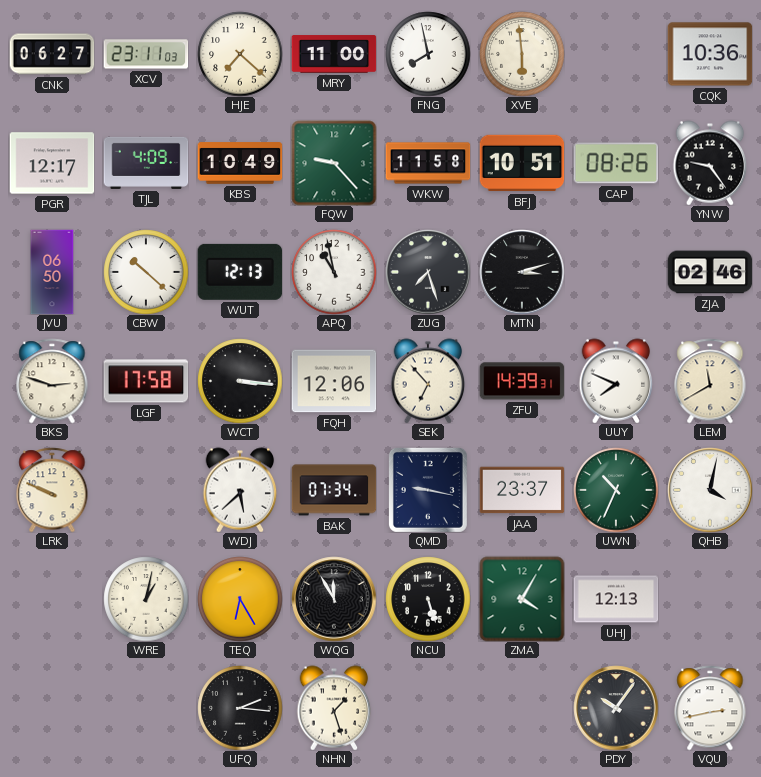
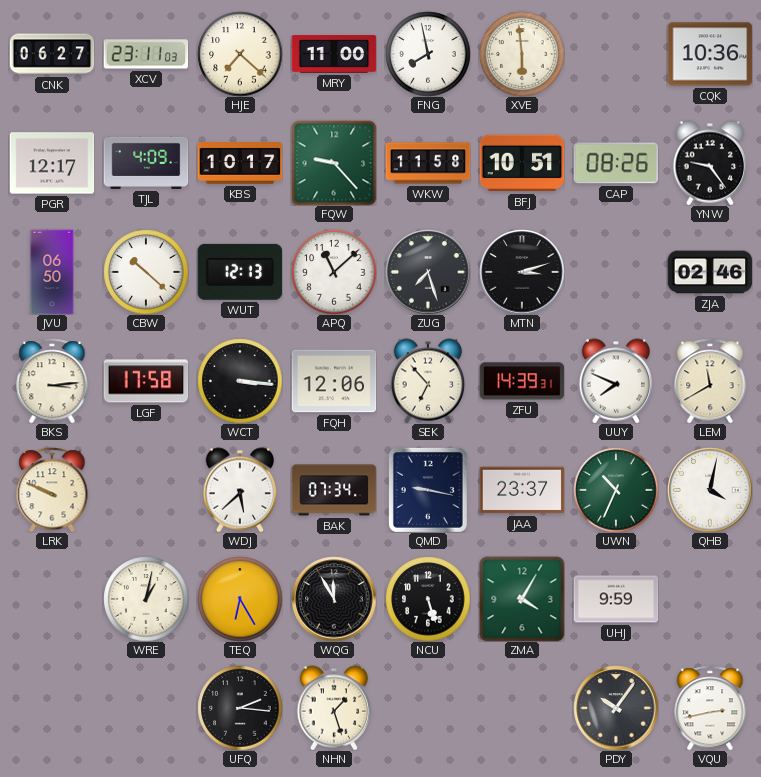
KBS: 10:49 -> 10:17
APQ: 10:58 -> 11:08
BKS: 2:48 -> 3:14
UHJ: 12:13 -> 9:59
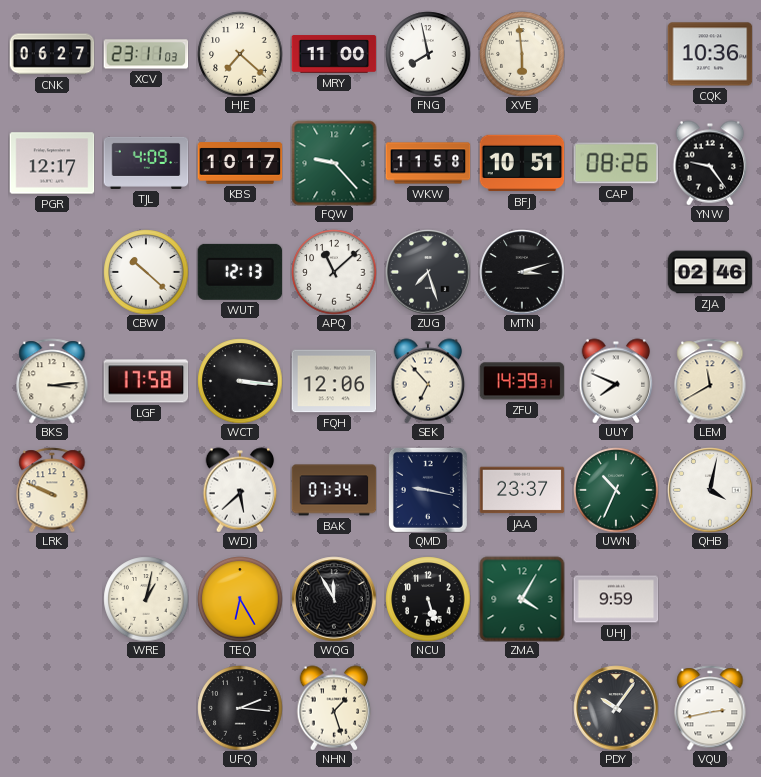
JVU: 06:50 -> none
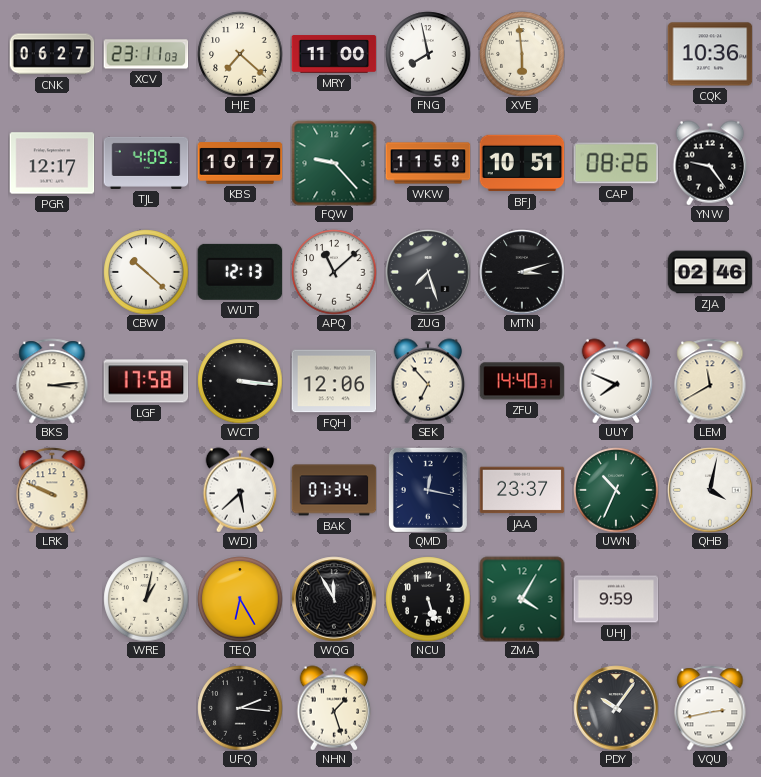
ZFU: 14:39 -> 14:40
QMD: 9:17 -> 12:17
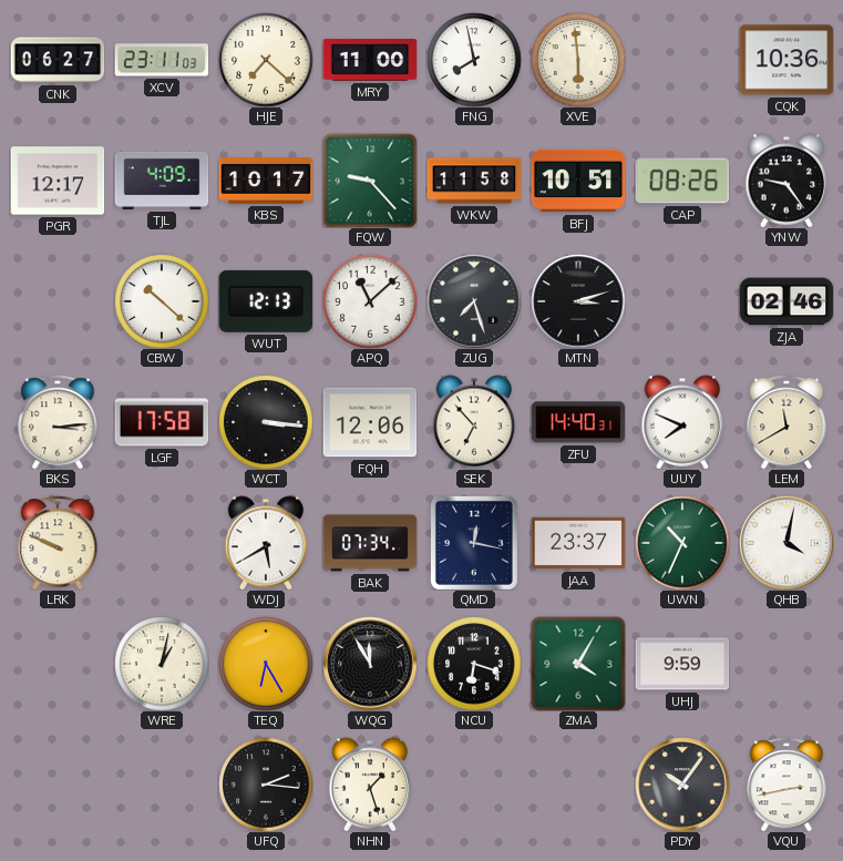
WDJ: 5:38 -> 5:40
NCU: 5:27 -> 6:18
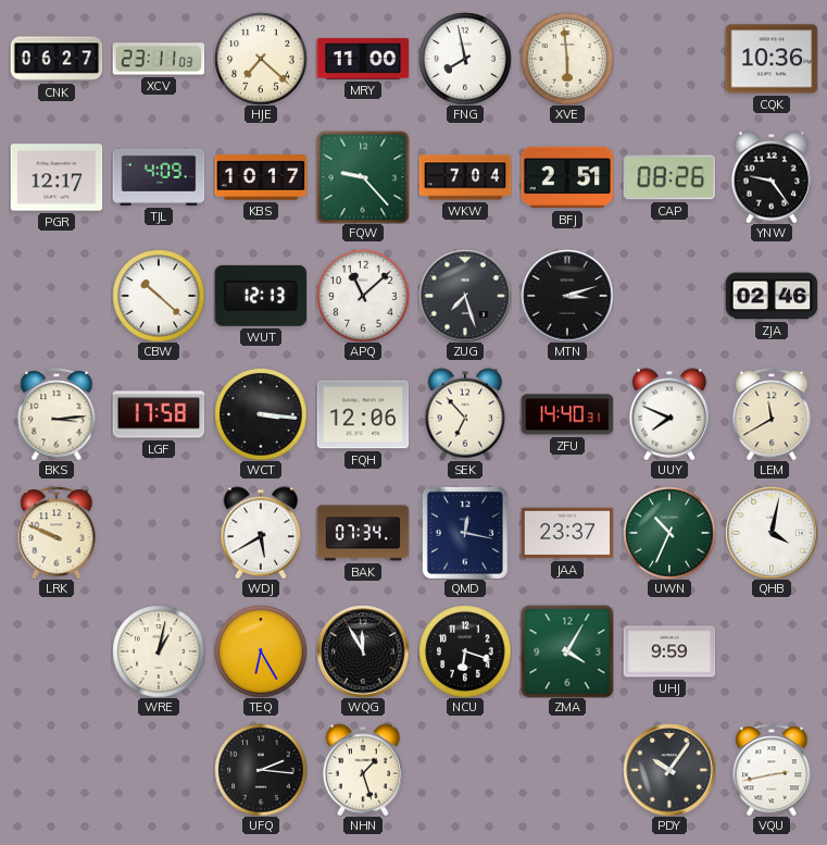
WKW: 11:58 -> 7:04
BFJ: 10:51 -> 2:51
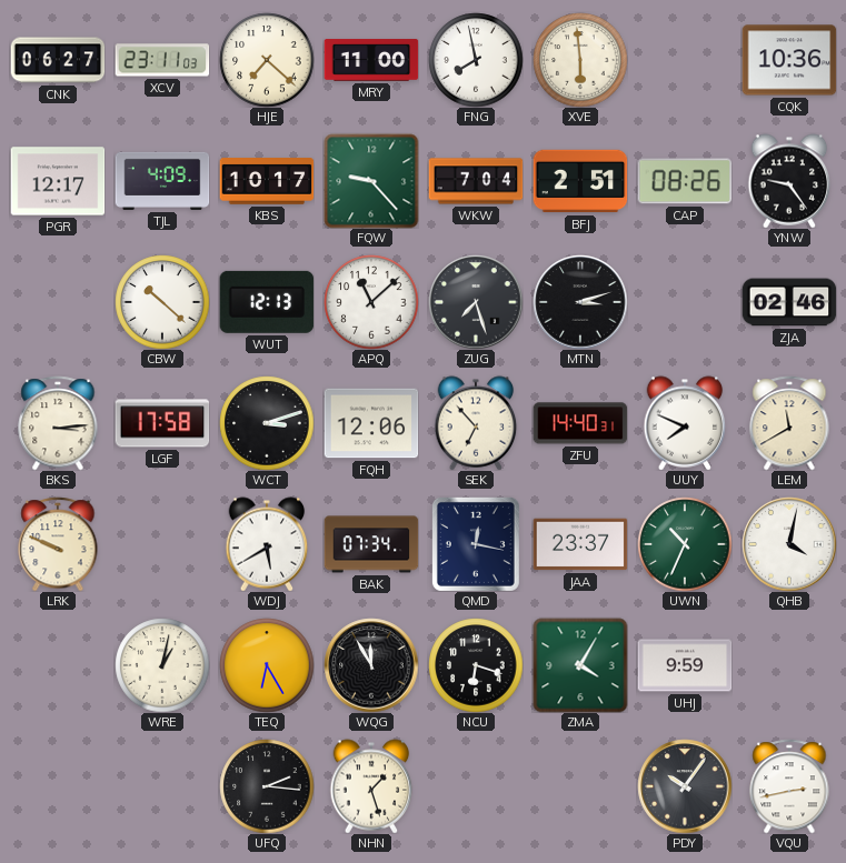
WCT: 3:16 -> 3:12
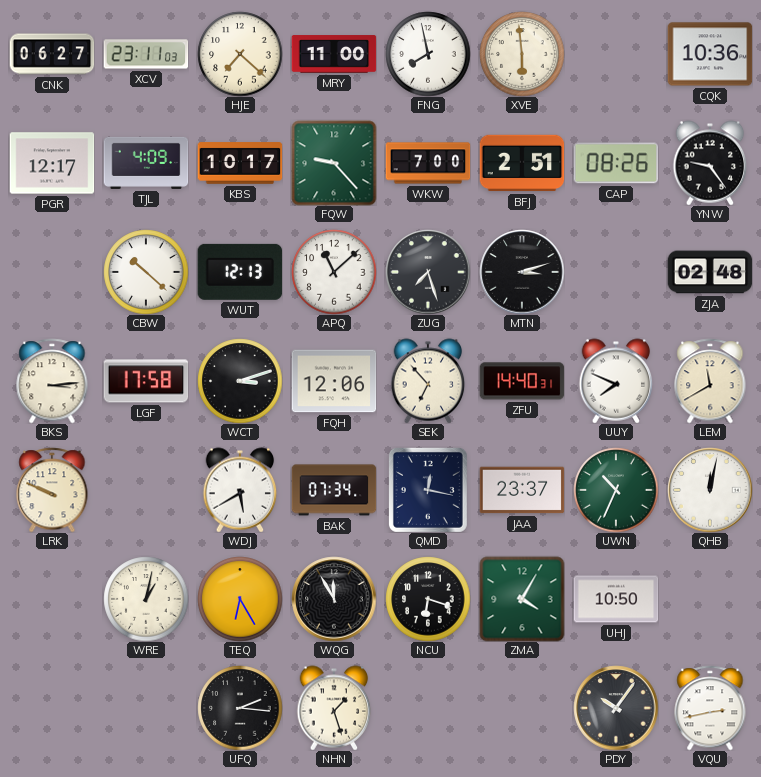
WKW: 7:04 -> 7:00
ZJA: 02:46 -> 02:48
QHB: 4:02 -> 12:02
UHJ: 9:59 -> 10:50
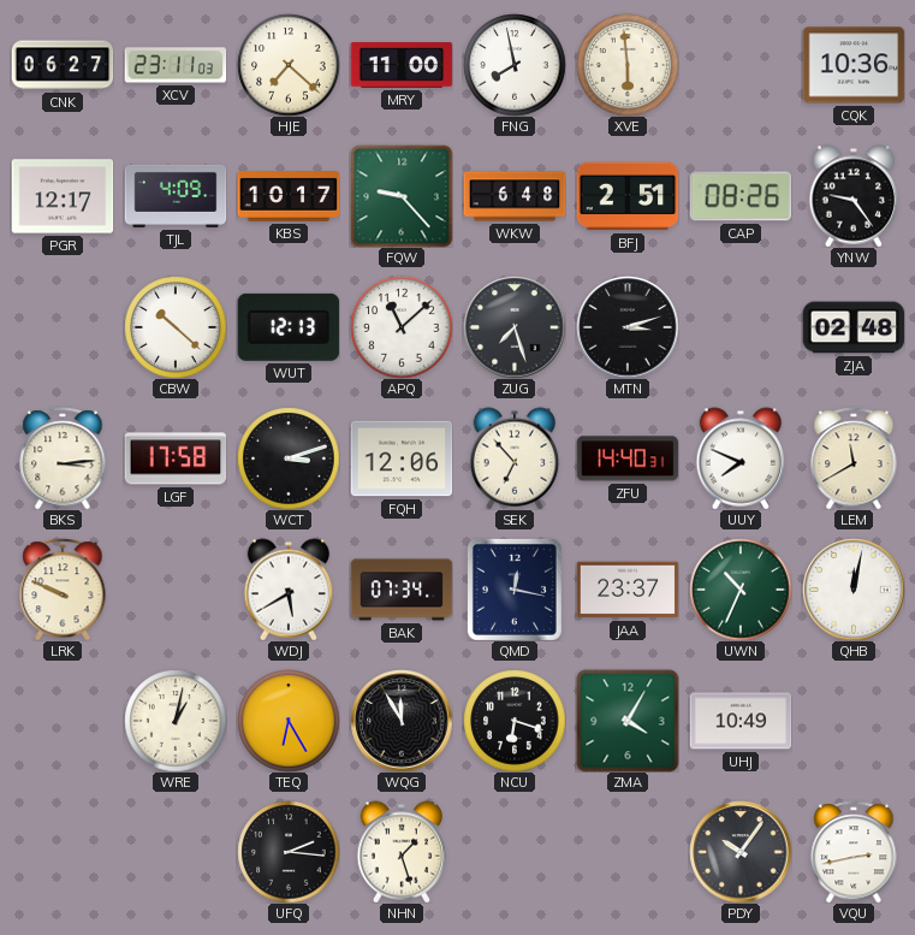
WKW: 7:00 -> 6:48
UHJ: 10:50 -> 10:49
